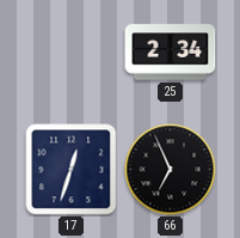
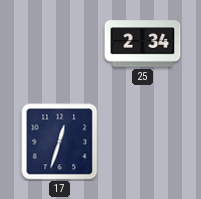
66: 6:56 -> none
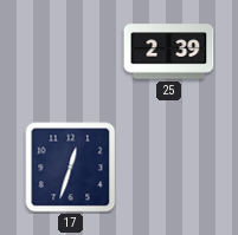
25: 2:34 -> 2:39
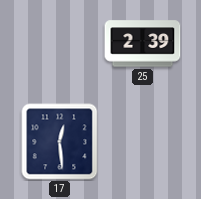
17: 12:33 -> 12:29
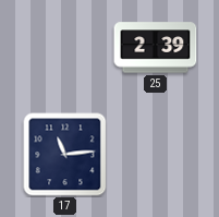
17: 12:29 -> 11:14
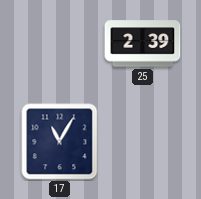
17: 11:14 -> 11:05
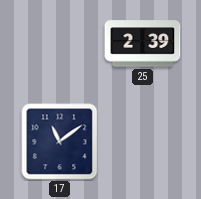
17: 11:05 -> 11:09
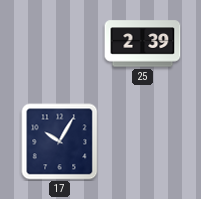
17: 11:09 -> 10:05
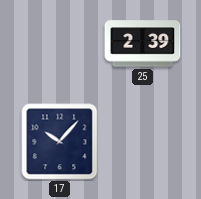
17: 10:05 -> 10:07
